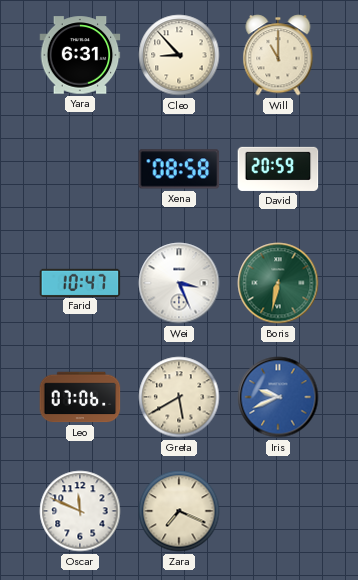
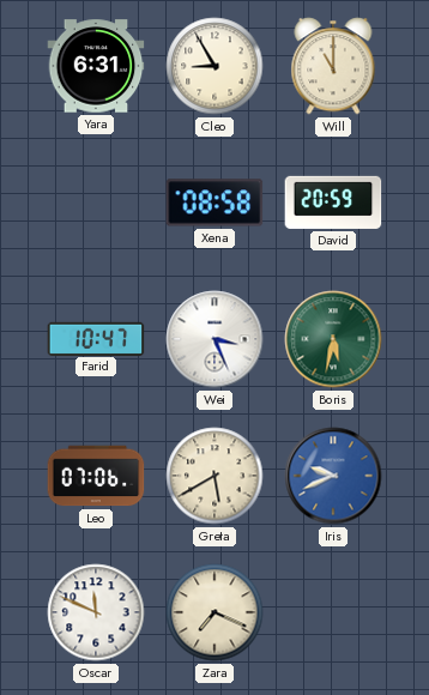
Cleo: 8:53 -> 8:55
Boris: 6:32 -> 5:32
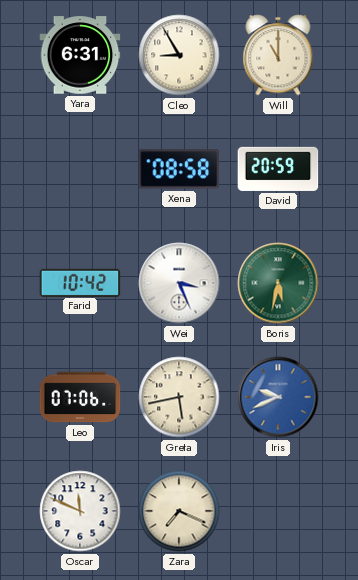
Farid: 10:47 -> 10:42
Greta: 5:40 -> 5:43
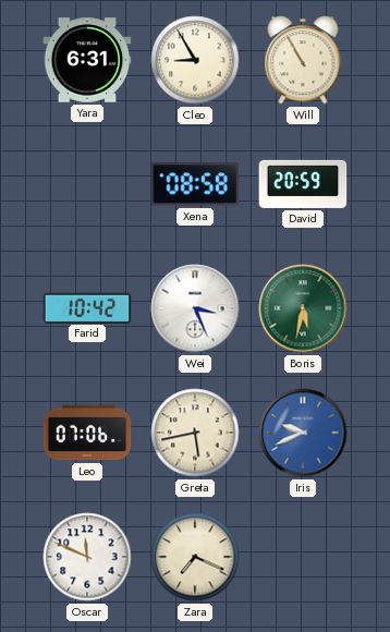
Will: 11:00 -> 10:55
